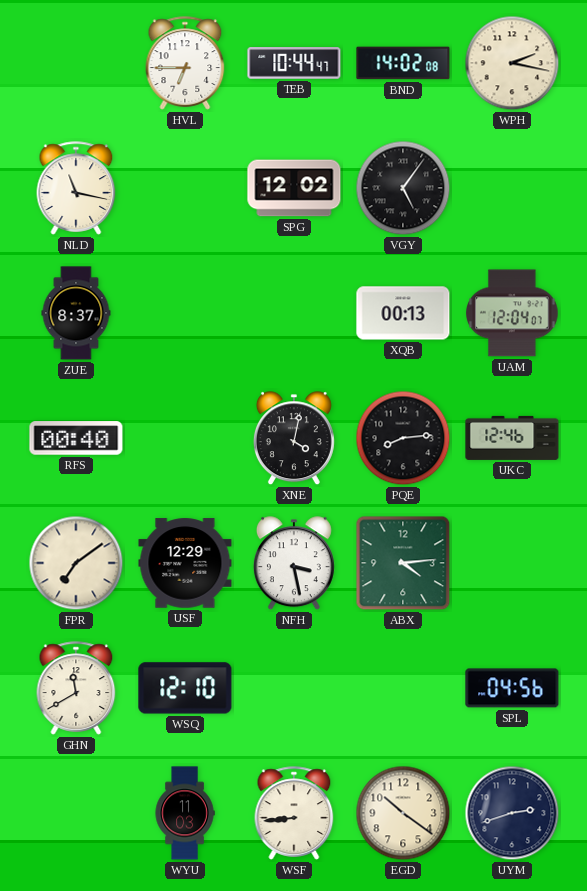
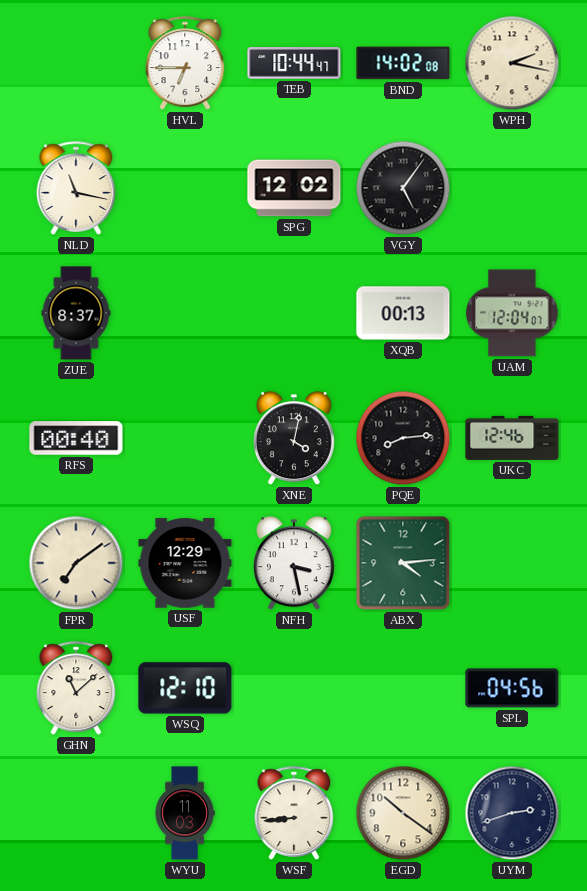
GHN: 11:40 -> 11:08
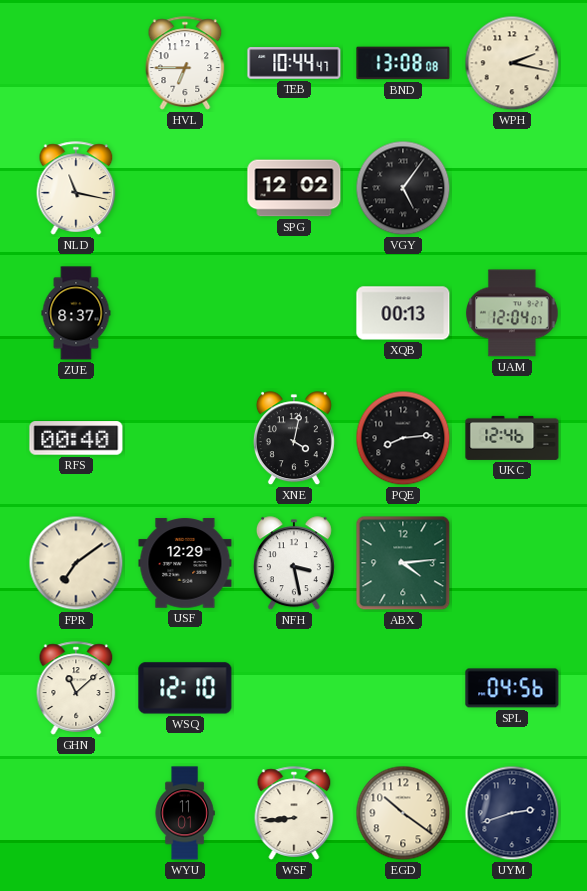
BND: 14:02 -> 13:08
WYU: 11:03 -> 11:01
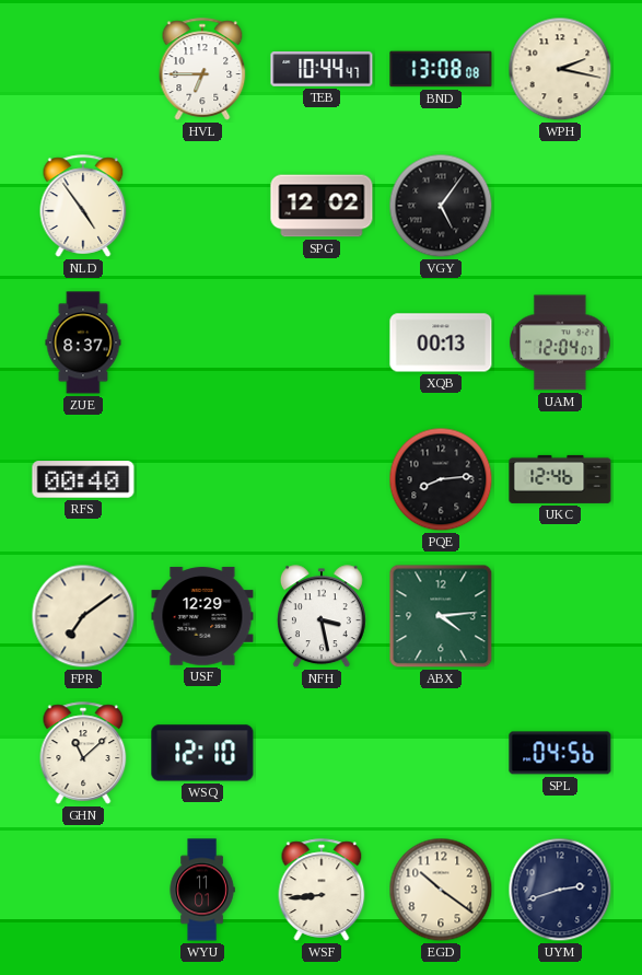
NLD: 11:17 -> 4:54
XNE: 4:02 -> none
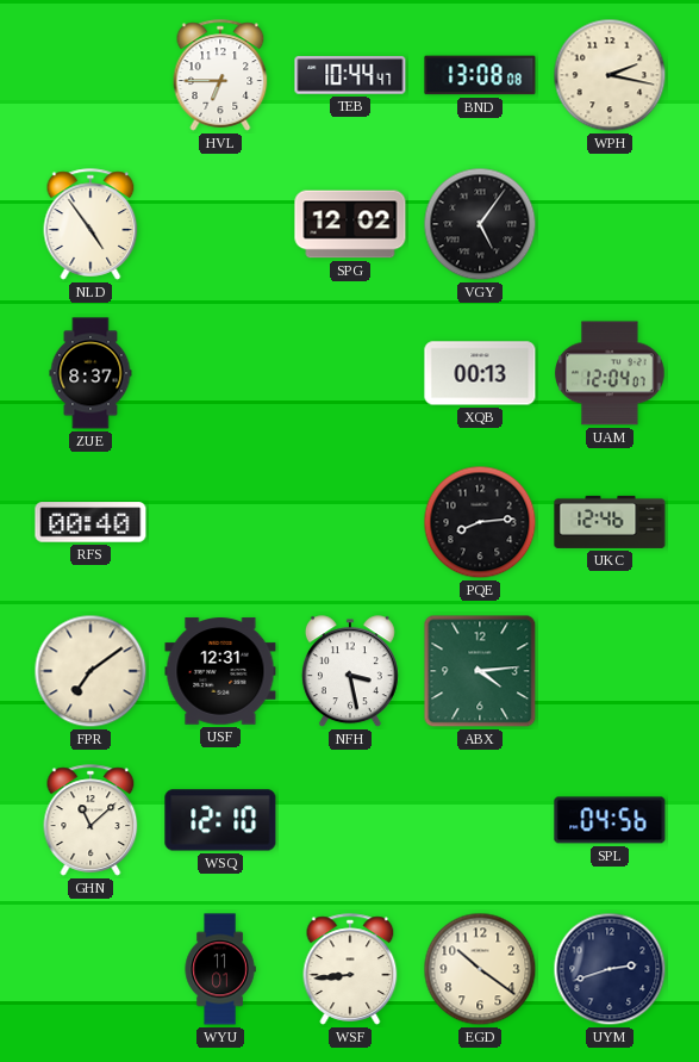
USF: 12:29 -> 12:31
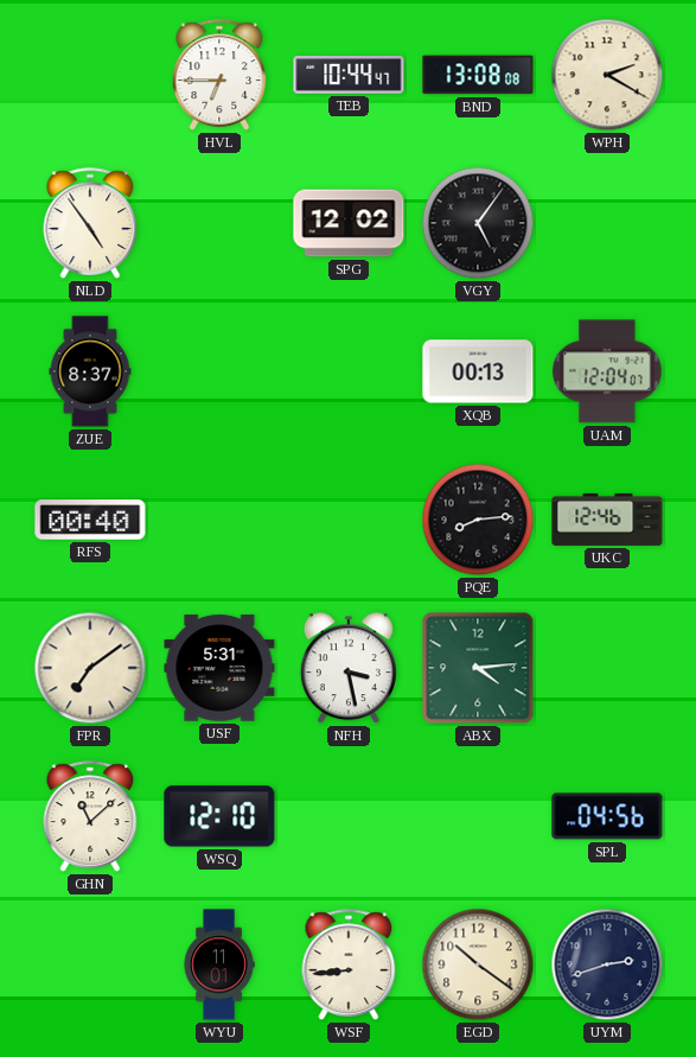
WPH: 2:17 -> 2:20
USF: 12:31 -> 5:31
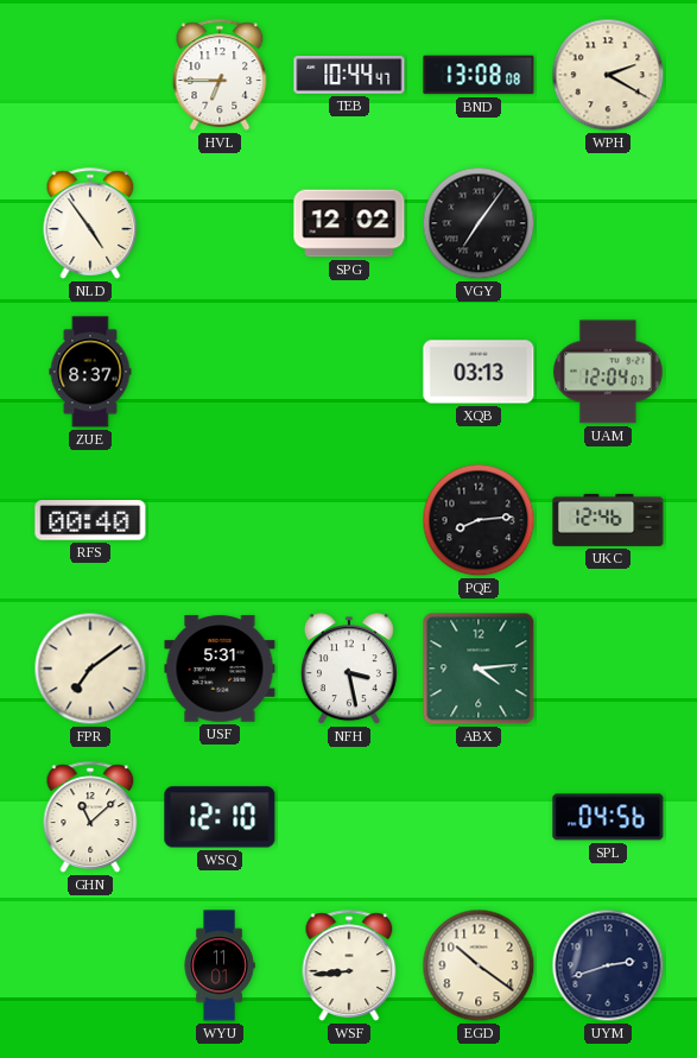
VGY: 5:06 -> 7:06
XQB: 00:13 -> 03:13
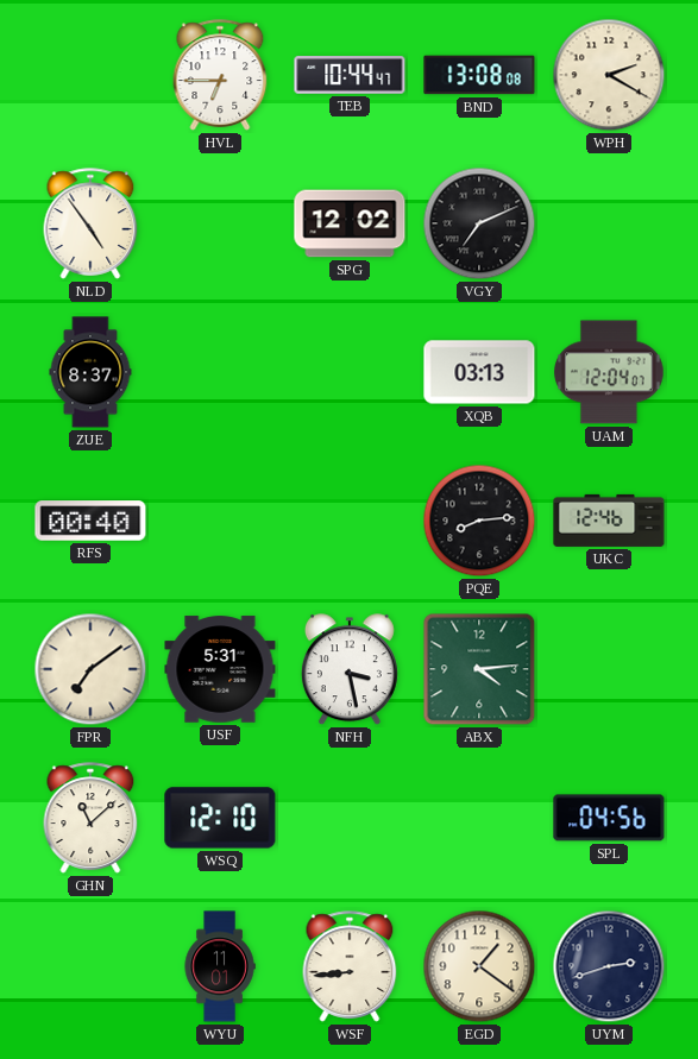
VGY: 7:06 -> 7:11
EGD: 10:21 -> 1:21
